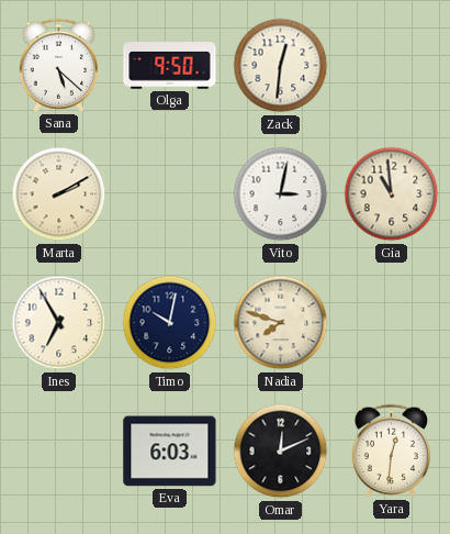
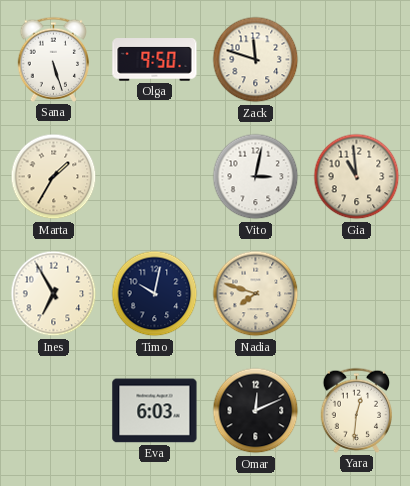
Sana: 5:22 -> 5:27
Zack: 12:31 -> 11:48
Marta: 2:10 -> 1:35
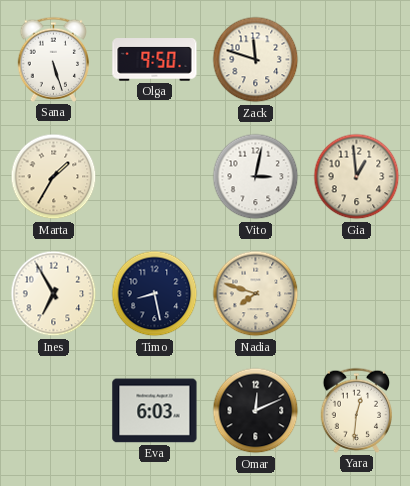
Gia: 10:59 -> 12:59
Timo: 10:02 -> 8:28
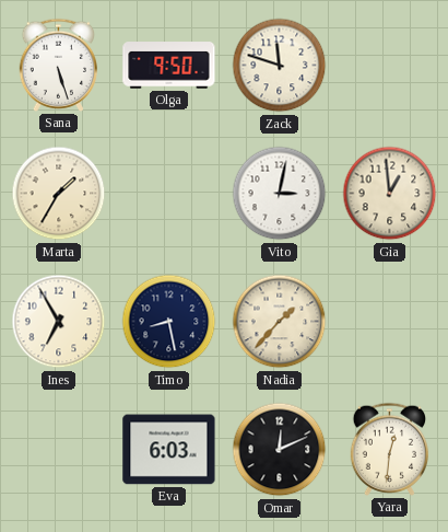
Nadia: 7:48 -> 1:37
